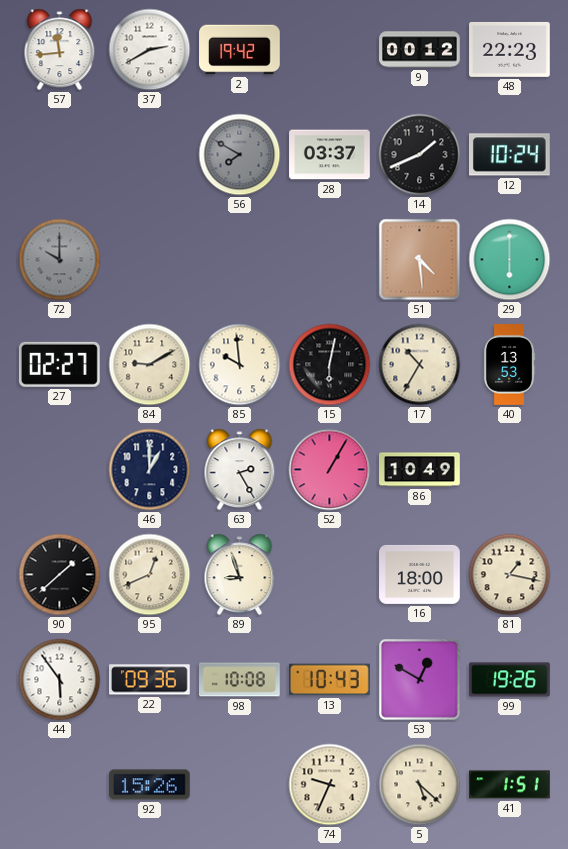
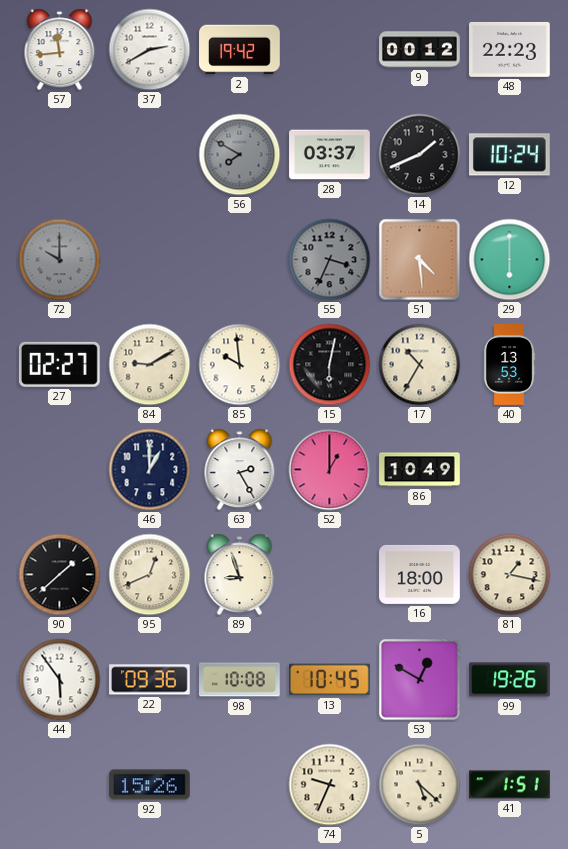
55: none -> 3:34
52: 1:05 -> 1:00
13: 10:43 -> 10:45
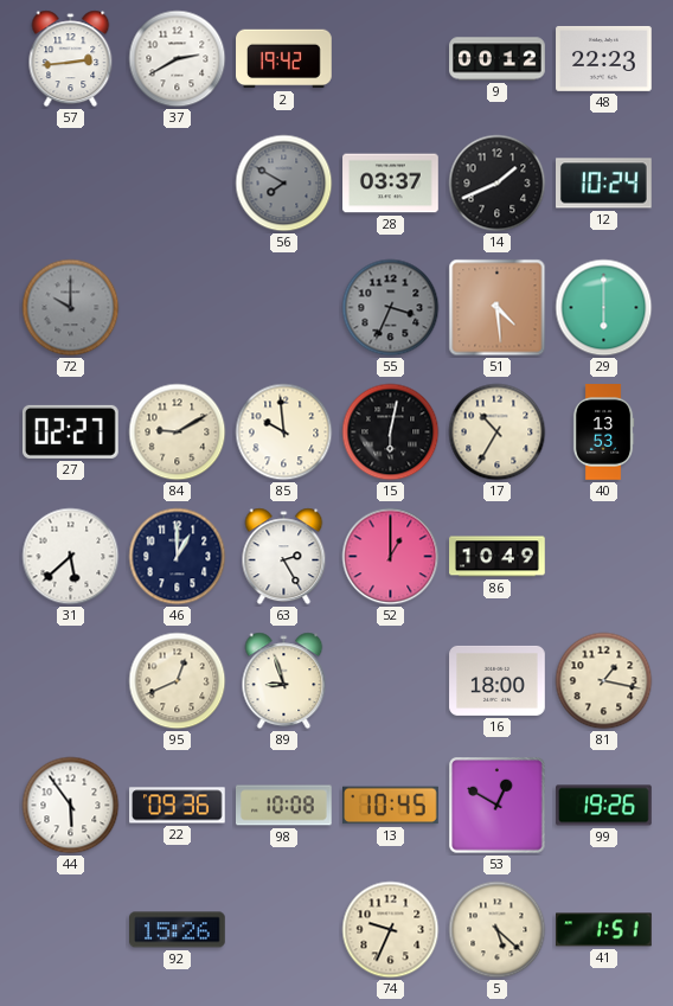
57: 11:44 -> 2:44
31: none -> 5:38
90: 1:38 -> none
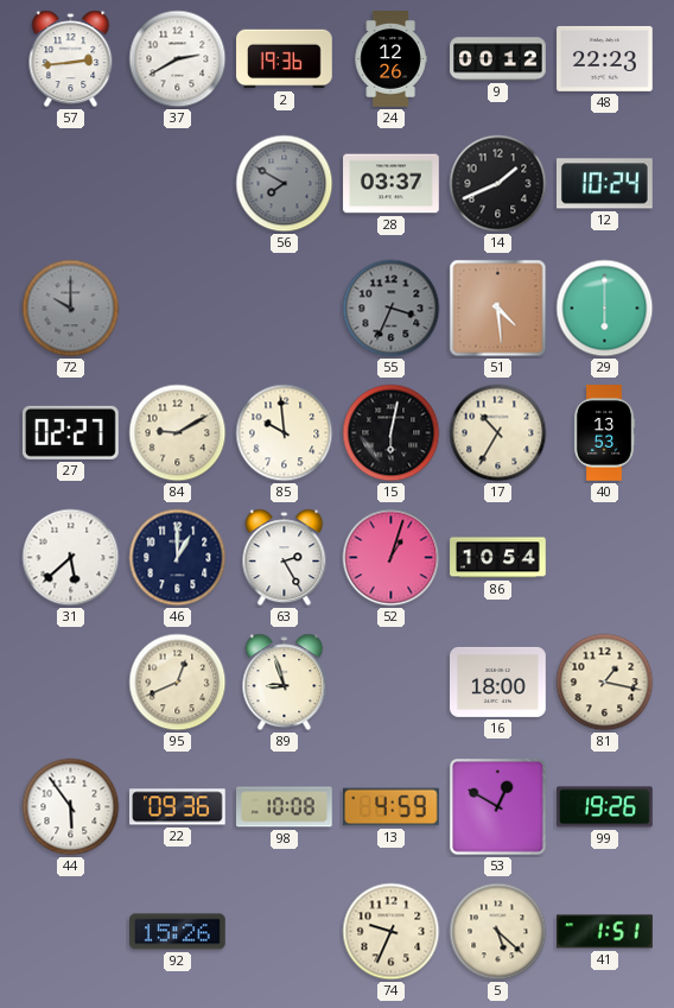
2: 19:42 -> 19:36
24: none -> 12:26
52: 1:00 -> 1:03
86: 10:49 -> 10:54
13: 10:45 -> 4:59
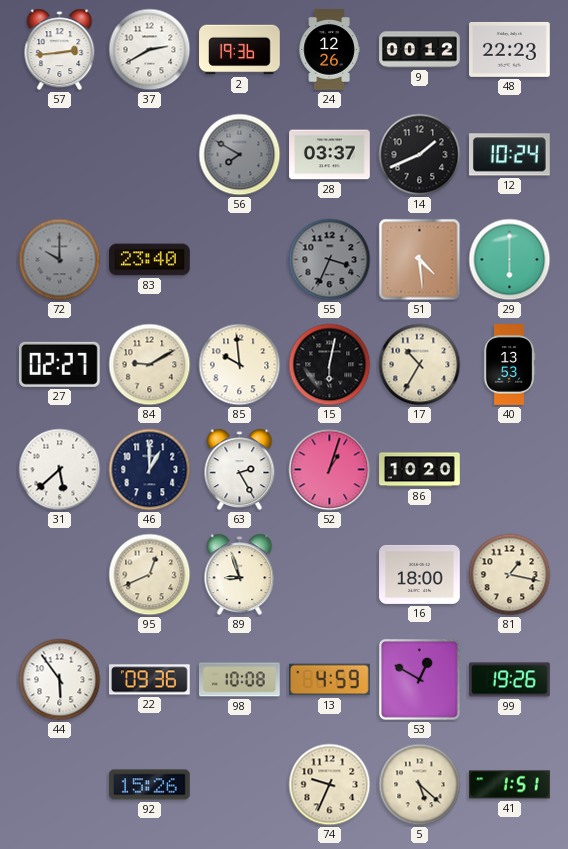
83: none -> 23:40
86: 10:54 -> 10:20
